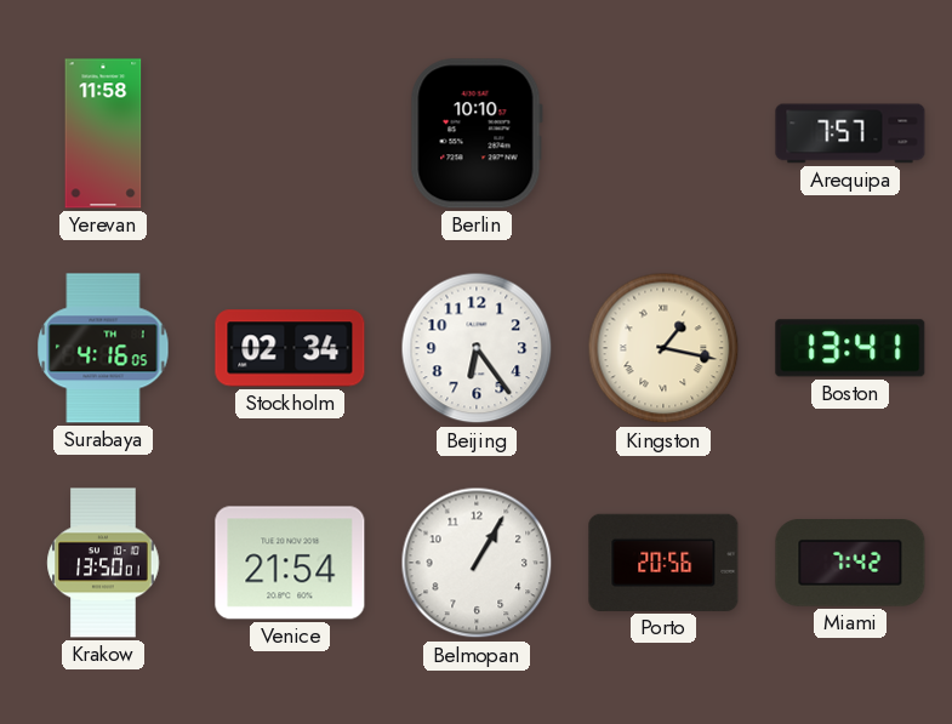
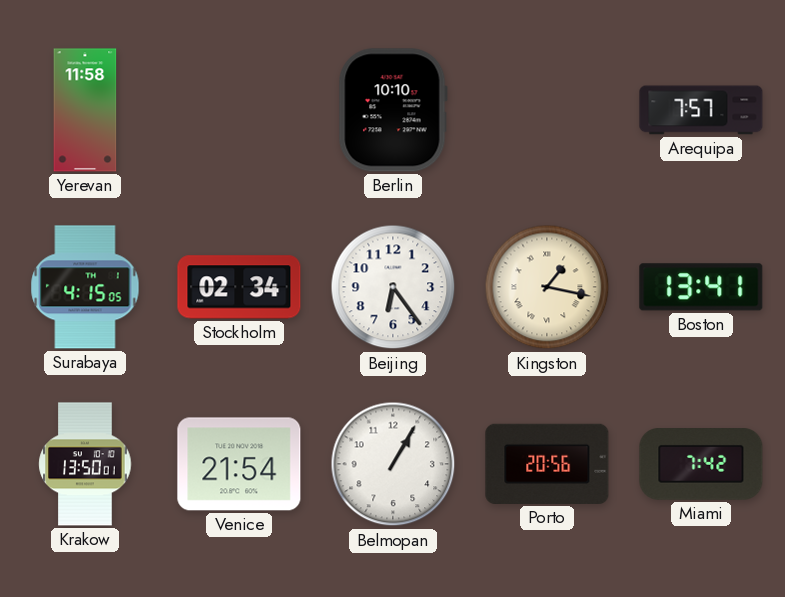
Surabaya: 4:16 -> 4:15
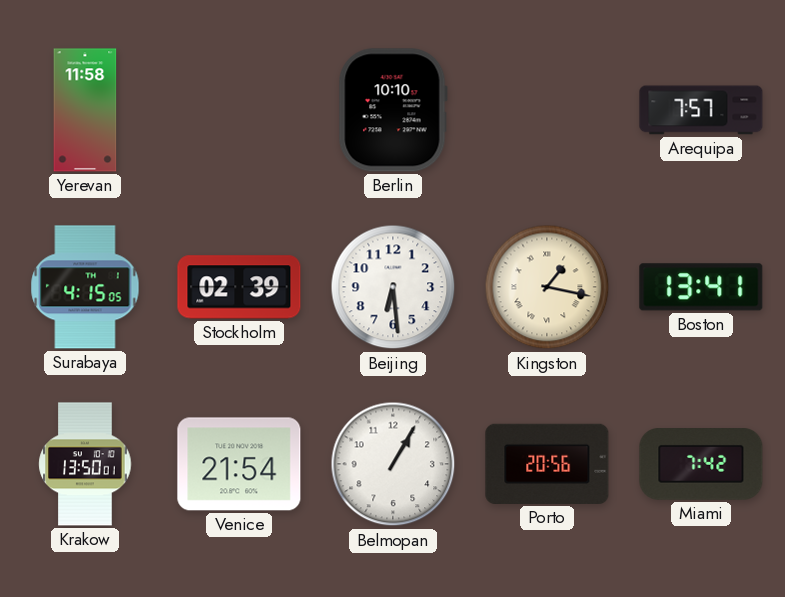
Stockholm: 02:34 -> 02:39
Beijing: 6:24 -> 6:29
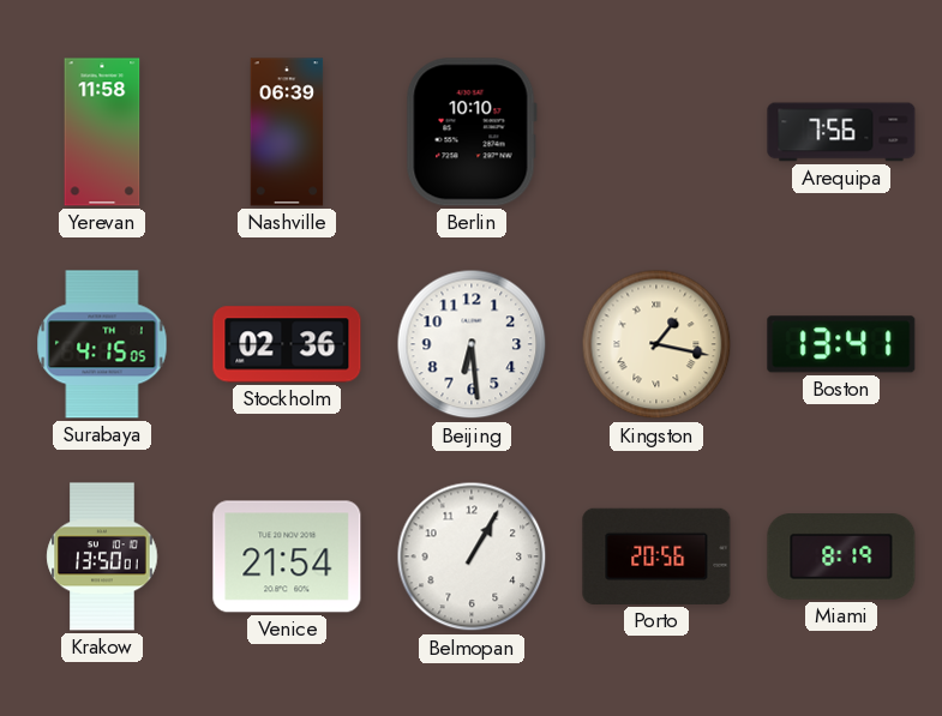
Nashville: none -> 06:39
Arequipa: 7:57 -> 7:56
Stockholm: 02:39 -> 02:36
Miami: 7:42 -> 8:19
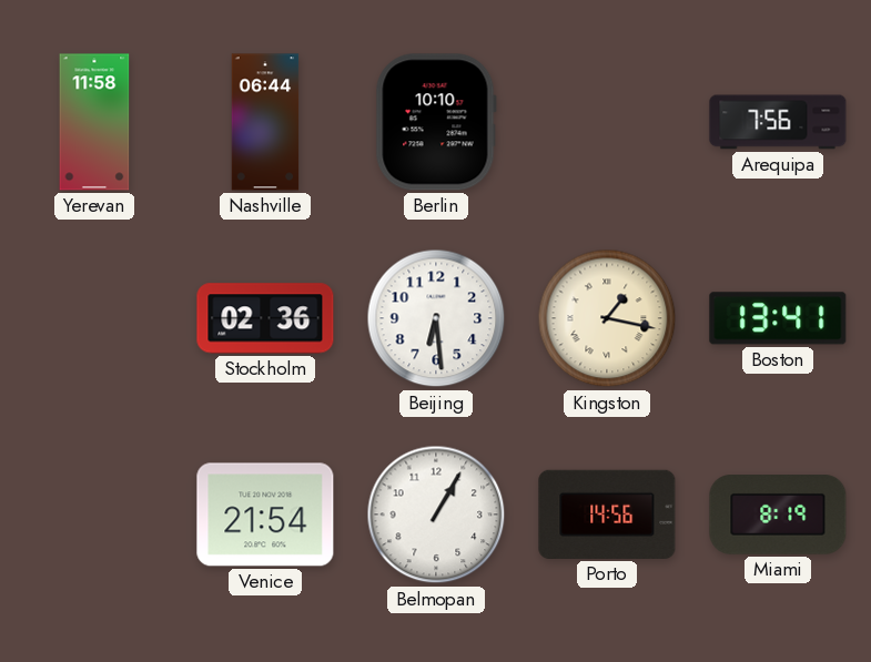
Nashville: 06:39 -> 06:44
Surabaya: 4:15 -> none
Krakow: 13:50 -> none
Porto: 20:56 -> 14:56
